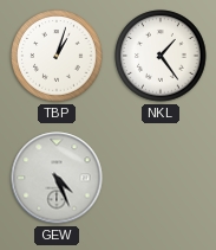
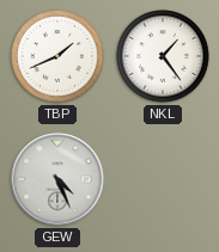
TBP: 1:03 -> 1:41
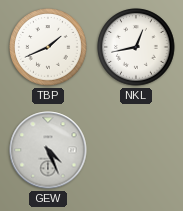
NKL: 1:24 -> 12:43
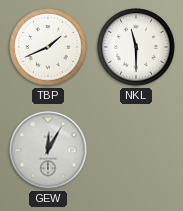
NKL: 12:43 -> 11:30
GEW: 4:26 -> 12:05
